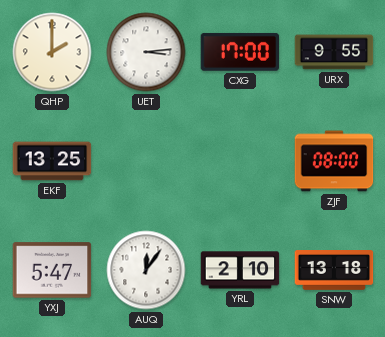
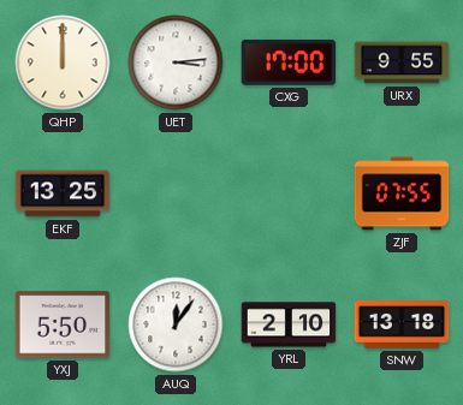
QHP: 2:00 -> 12:00
ZJF: 08:00 -> 07:55
YXJ: 5:47 -> 5:50
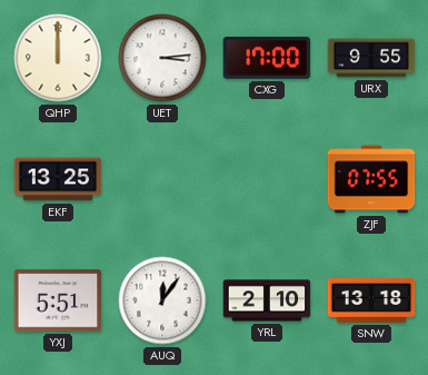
YXJ: 5:50 -> 5:51
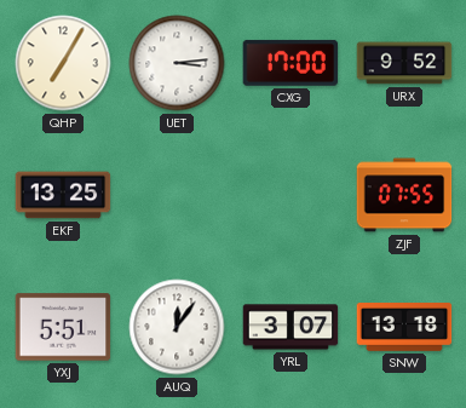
QHP: 12:00 -> 7:05
URX: 9:55 -> 9:52
YRL: 2:10 -> 3:07
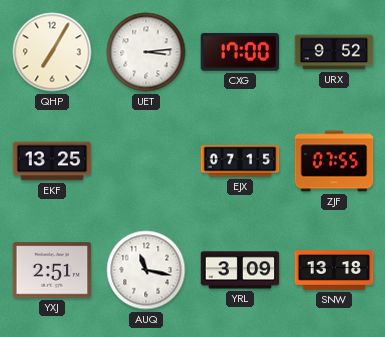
EJX: none -> 07:15
YXJ: 5:51 -> 2:51
AUQ: 12:06 -> 11:17
YRL: 3:07 -> 3:09
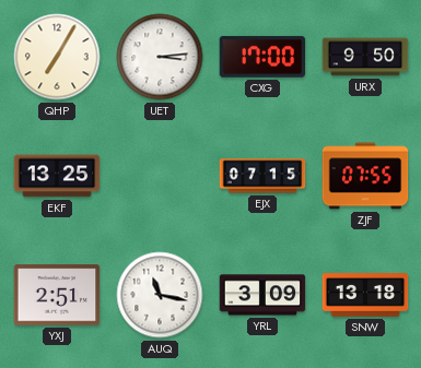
URX: 9:52 -> 9:50
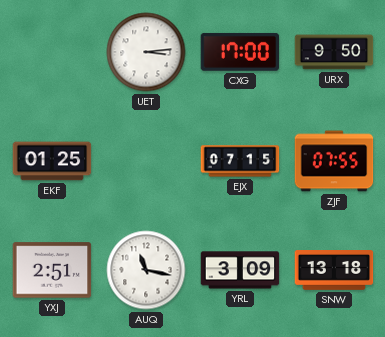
QHP: 7:05 -> none
EKF: 13:25 -> 01:25
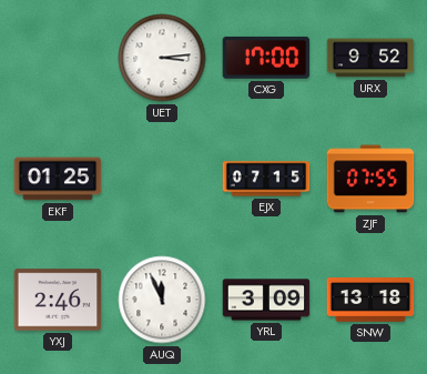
URX: 9:50 -> 9:52
YXJ: 2:51 -> 2:46
AUQ: 11:17 -> 11:56
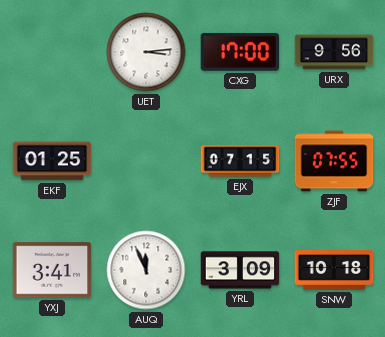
URX: 9:52 -> 9:56
YXJ: 2:46 -> 3:41
SNW: 13:18 -> 10:18
